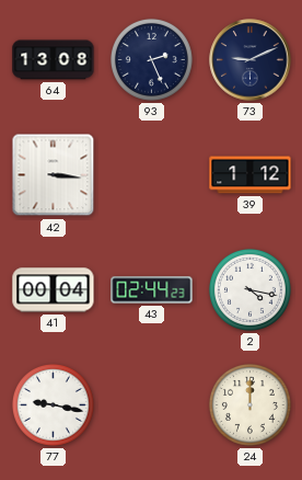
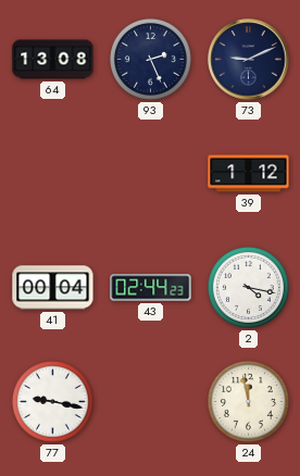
42: 3:16 -> none
24: 12:00 -> 11:58
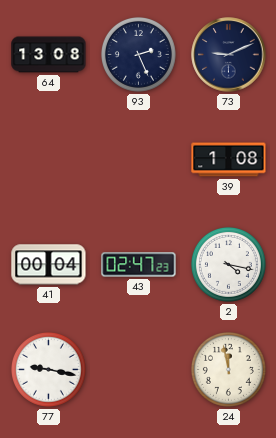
39: 1:12 -> 1:08
43: 02:44 -> 02:47
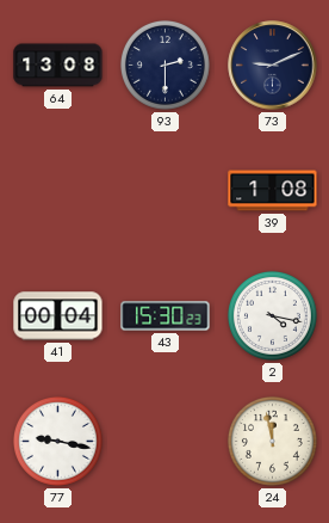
93: 2:26 -> 2:30
43: 02:47 -> 15:30
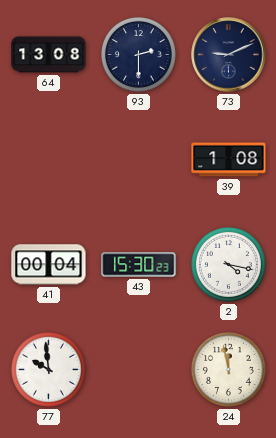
77: 9:17 -> 9:59
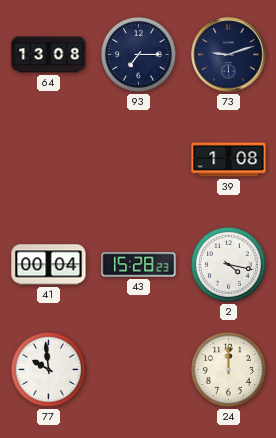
93: 2:30 -> 7:15
73: 9:11 -> 9:12
43: 15:30 -> 15:28
24: 11:58 -> 12:00
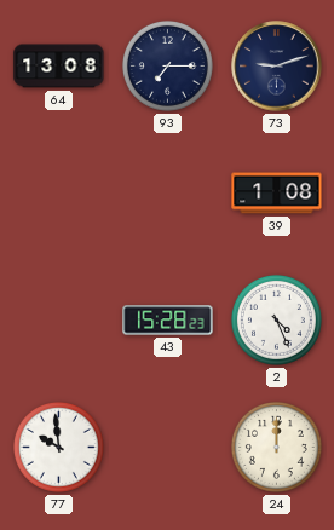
41: 00:04 -> none
2: 4:17 -> 4:26
